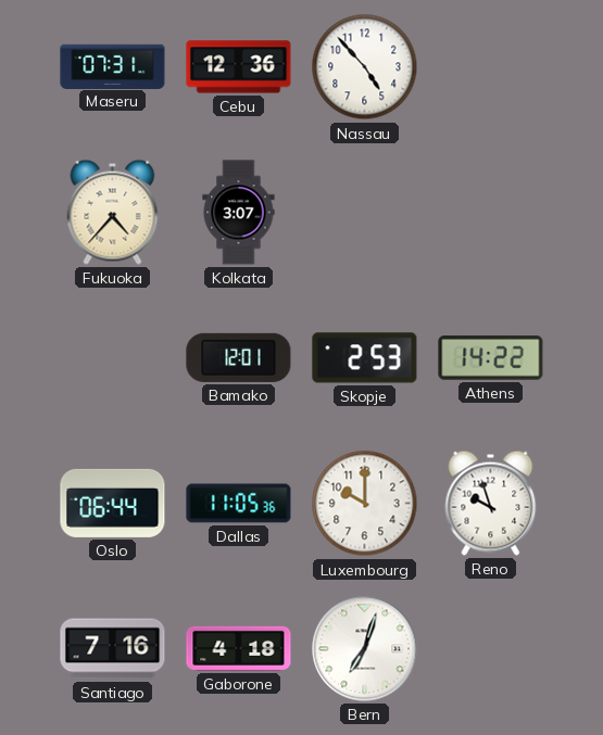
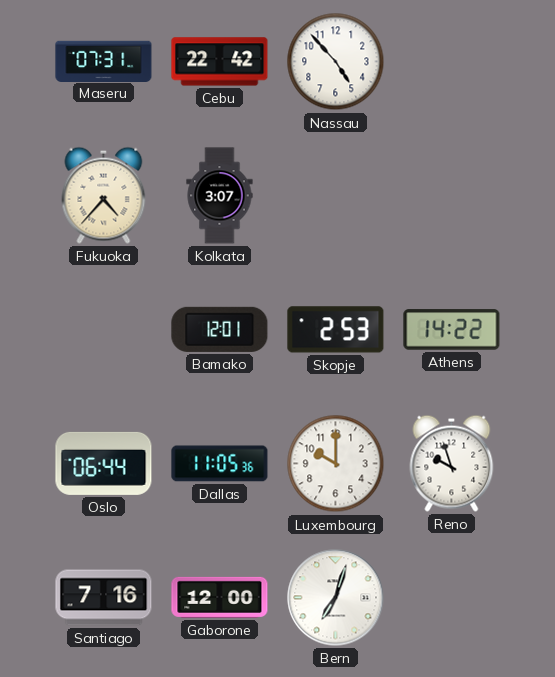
Cebu: 12:36 -> 22:42
Gaborone: 4:18 -> 12:00
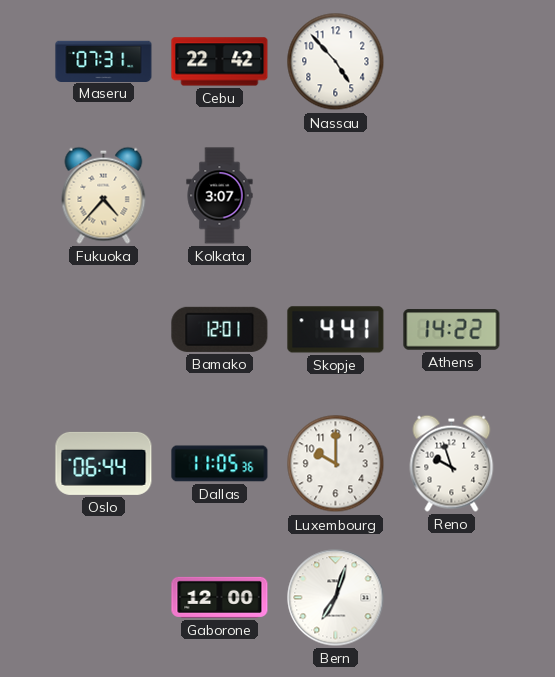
Skopje: 2:53 -> 4:41
Santiago: 7:16 -> none
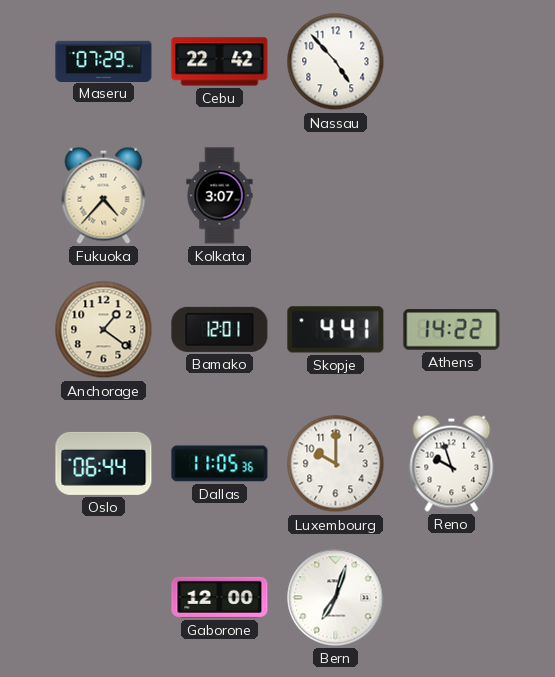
Maseru: 07:31 -> 07:29
Anchorage: none -> 1:21
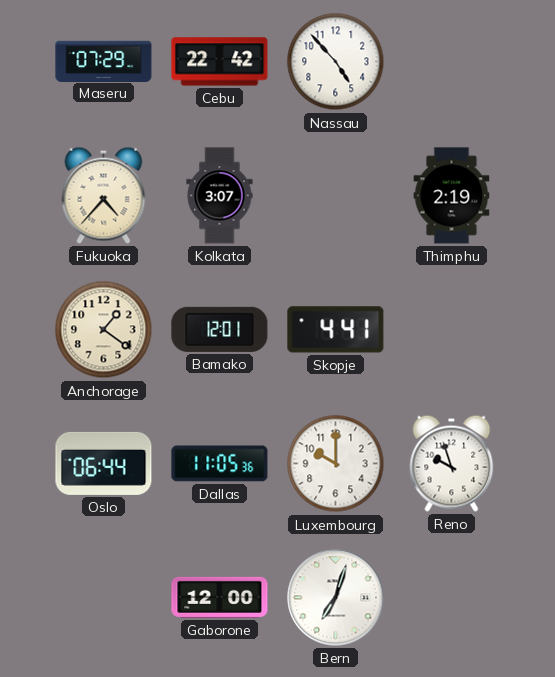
Thimphu: none -> 2:19
Athens: 14:22 -> none
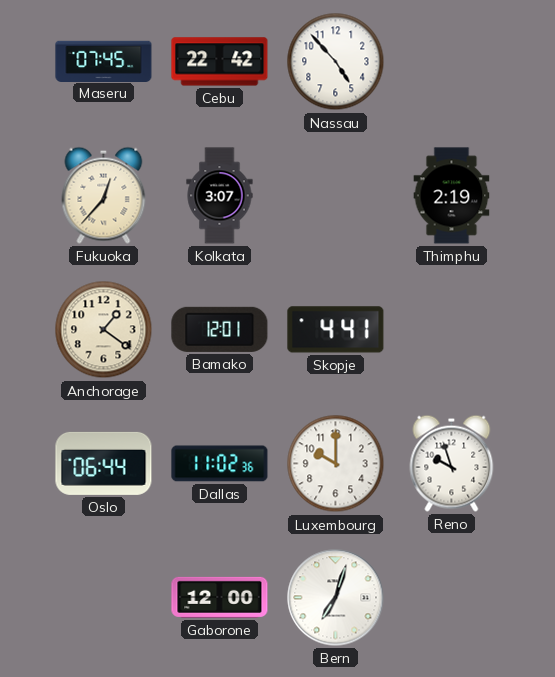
Maseru: 07:29 -> 07:45
Fukuoka: 4:37 -> 12:37
Dallas: 11:05 -> 11:02
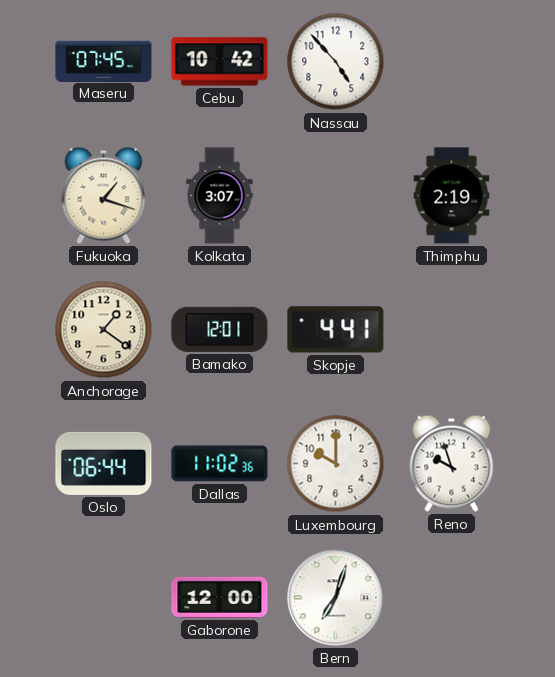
Cebu: 22:42 -> 10:42
Fukuoka: 12:37 -> 1:18
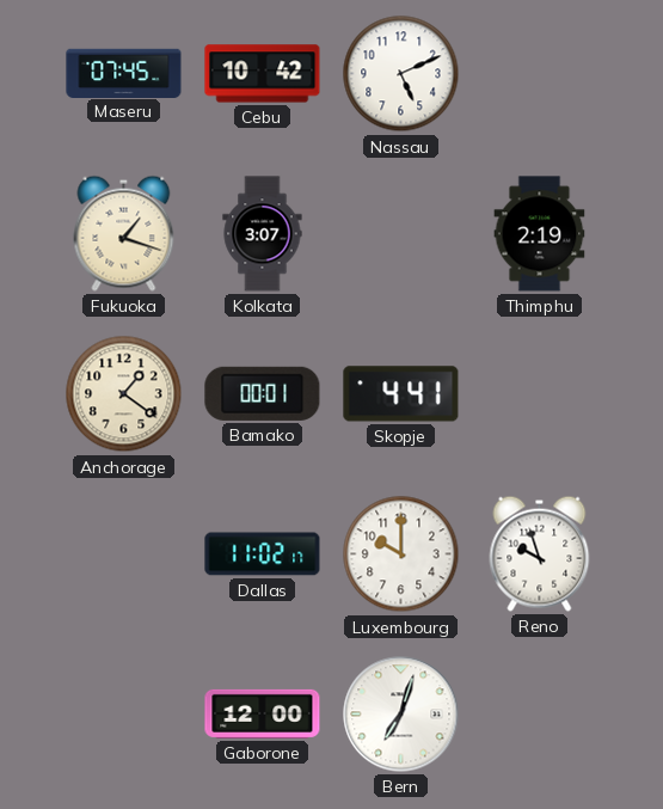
Nassau: 4:53 -> 5:11
Bamako: 12:01 -> 00:01
Oslo: 06:44 -> none
Dallas: 11:02:36 -> 11:02:17
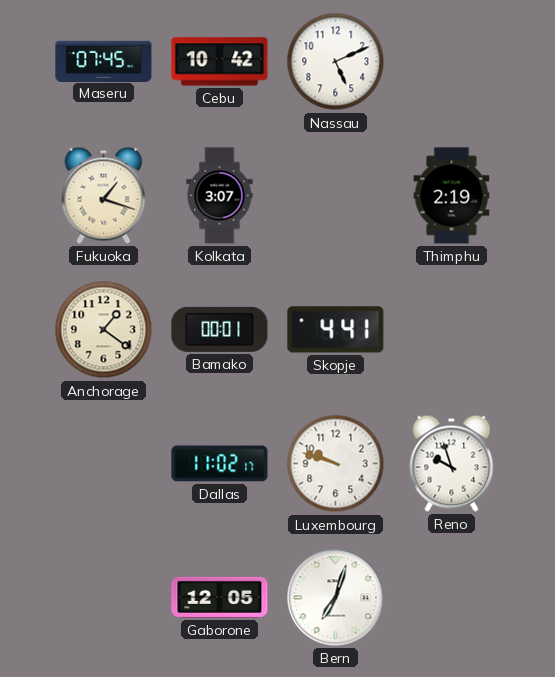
Luxembourg: 10:00 -> 9:48
Gaborone: 12:00 -> 12:05
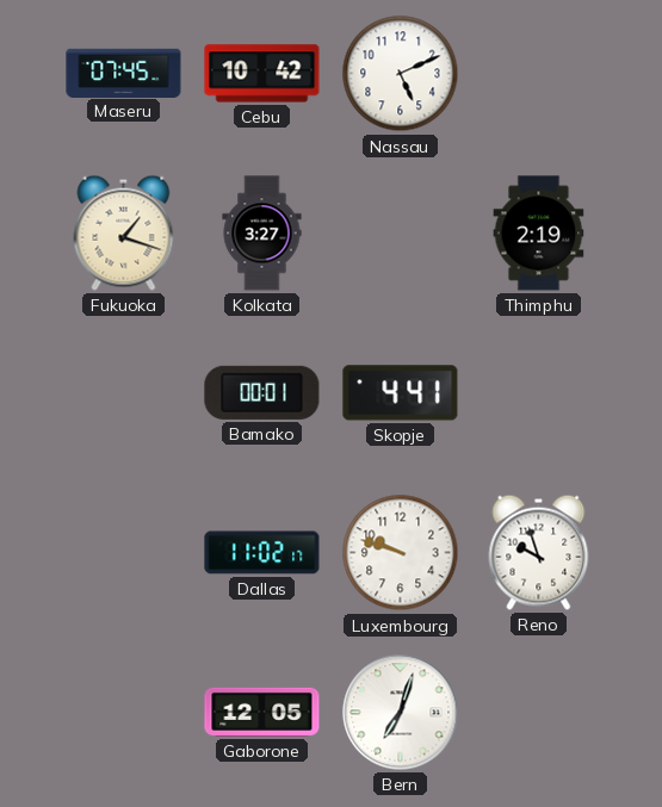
Kolkata: 3:07 -> 3:27
Anchorage: 1:21 -> none
